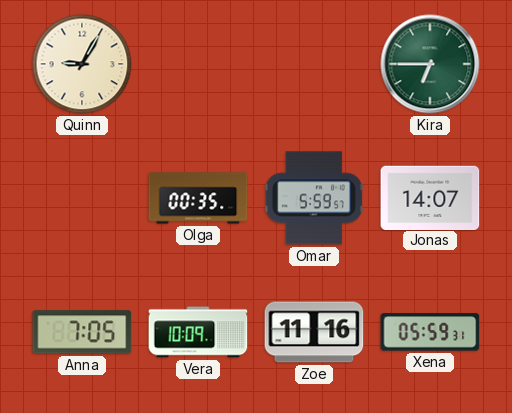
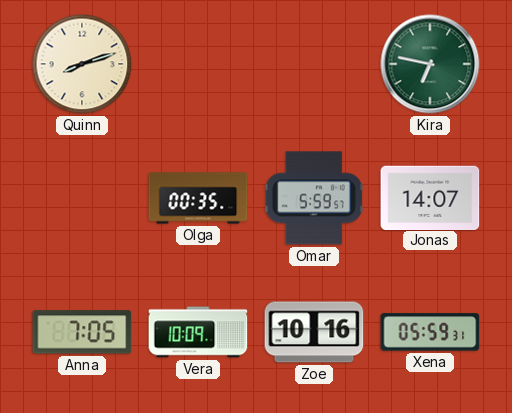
Quinn: 9:05 -> 8:12
Kira: 6:45 -> 6:47
Zoe: 11:16 -> 10:16
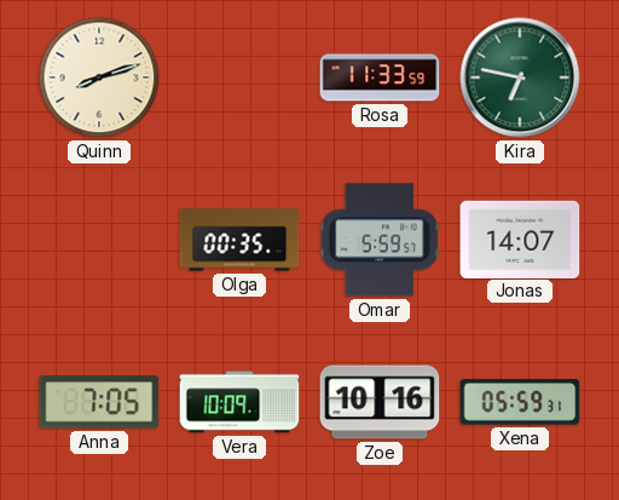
Rosa: none -> 11:33
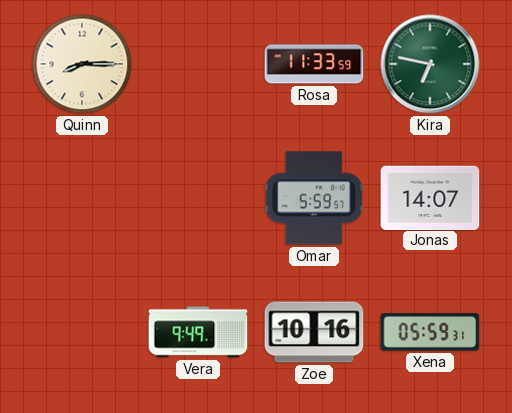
Quinn: 8:12 -> 8:15
Olga: 00:35 -> none
Anna: 7:05 -> none
Vera: 10:09 -> 9:49
